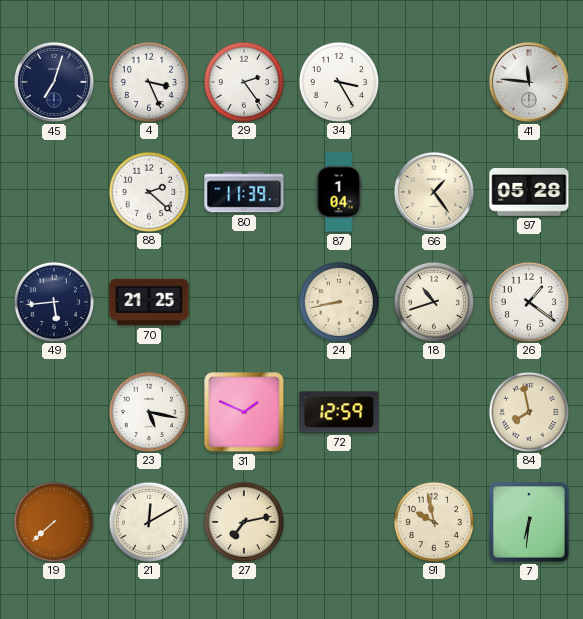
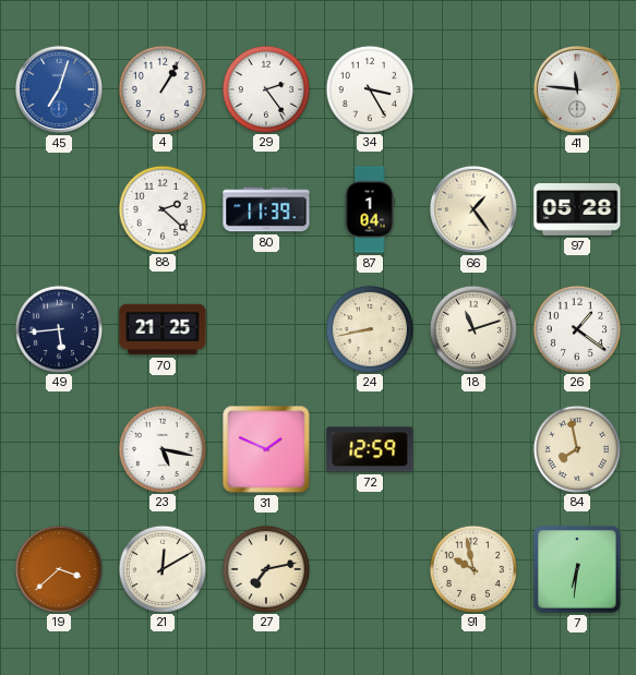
45 dial: navy -> blue
4: 3:26 -> 1:05
18: 10:42 -> 11:12
19: 7:38 -> 3:38
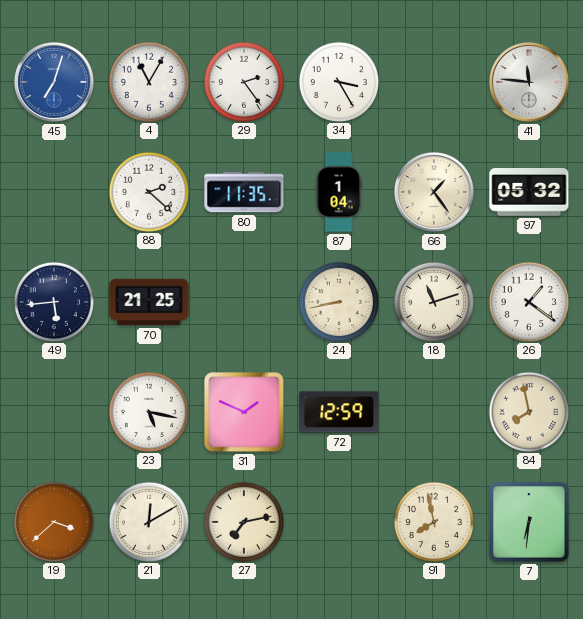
4: 1:05 -> 11:05
80: 11:39 -> 11:35
97: 05:28 -> 05:32
91: 9:58 -> 7:58
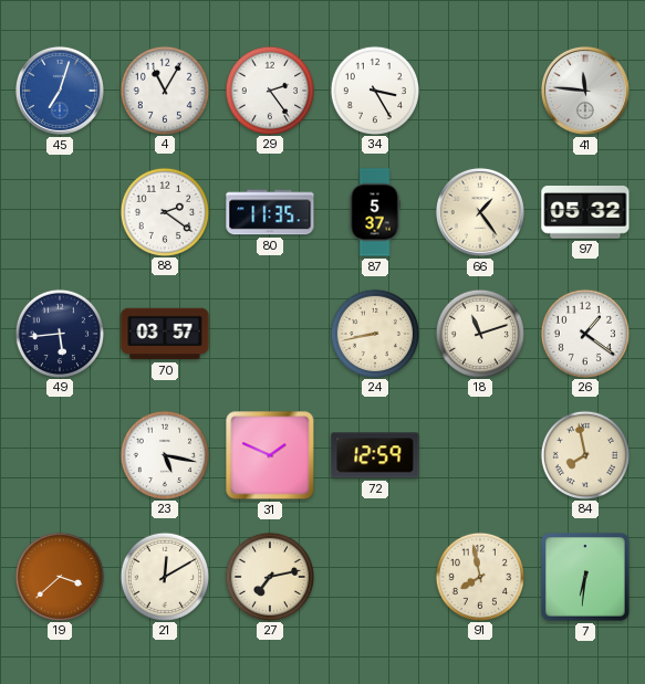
88: 2:22 -> 2:21
87: 1:04 -> 5:37
70: 21:25 -> 03:57
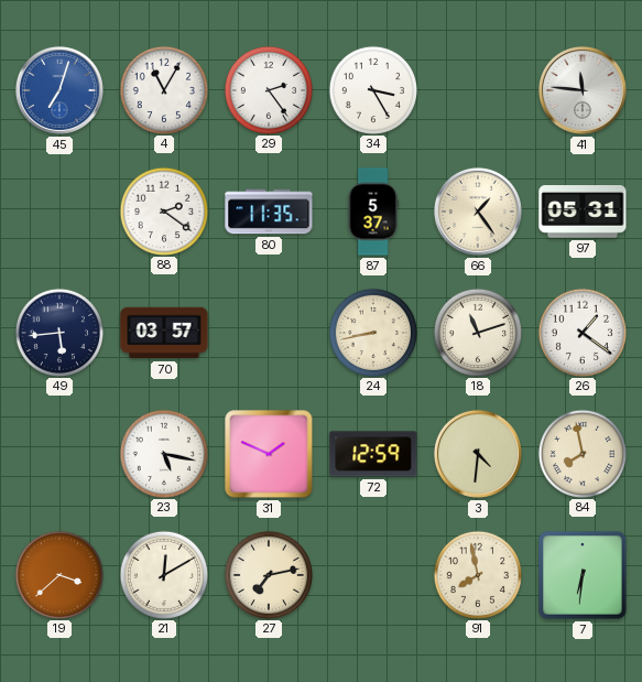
97: 05:32 -> 05:31
3: none -> 4:31
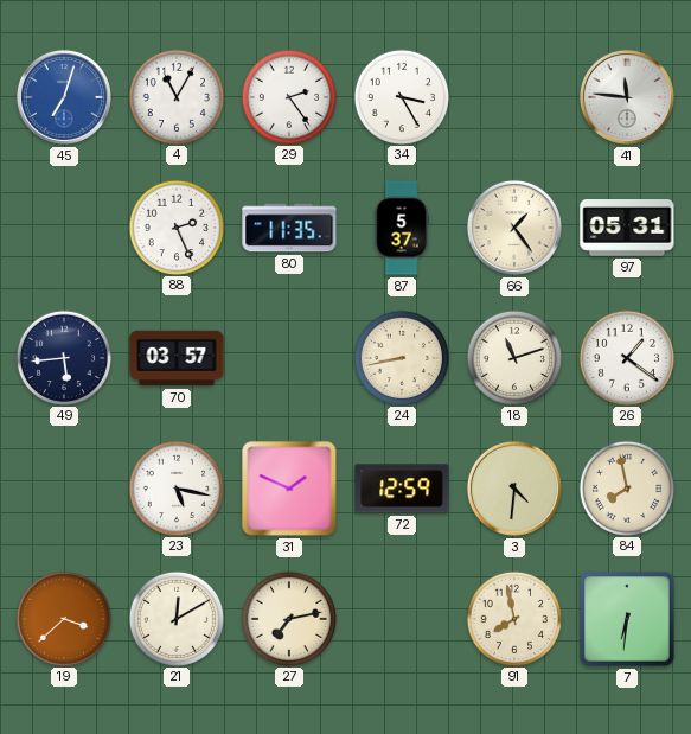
88: 2:21 -> 2:26
